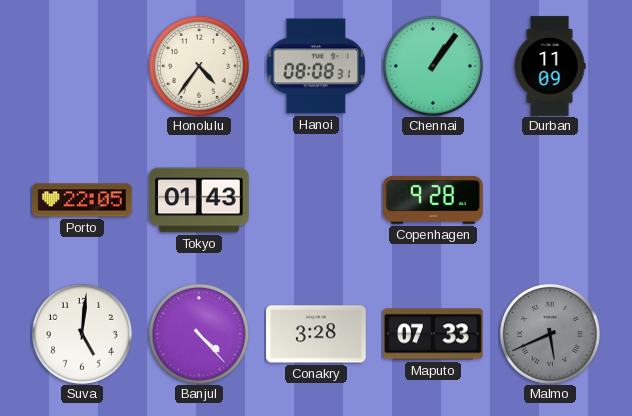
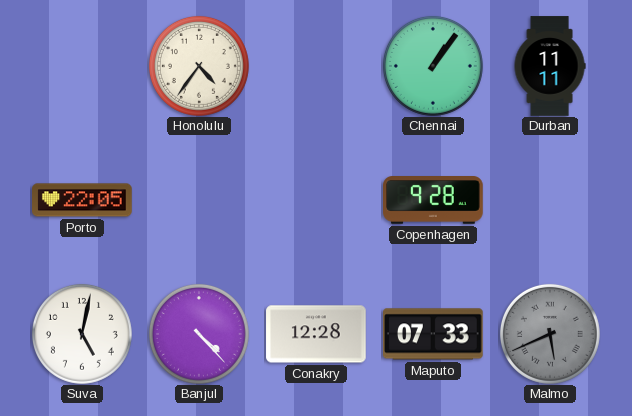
Hanoi: 08:08 -> none
Durban: 11:09 -> 11:11
Tokyo: 01:43 -> none
Suva: 5:01 -> 5:02
Conakry: 3:28 -> 12:28
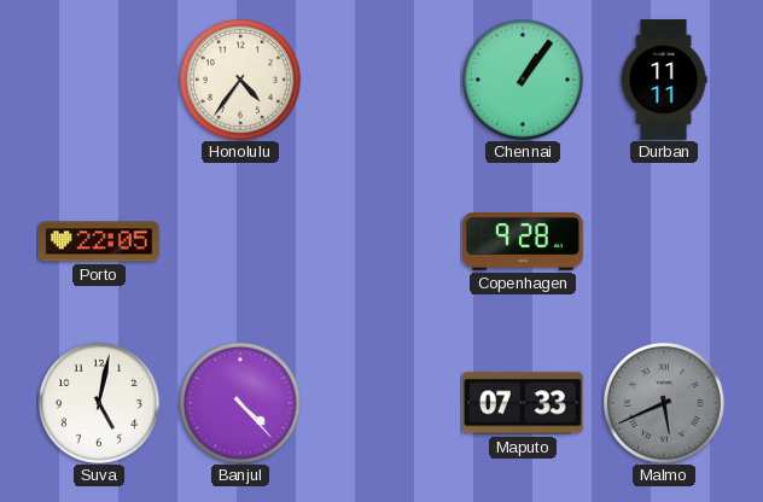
Conakry: 12:28 -> none
